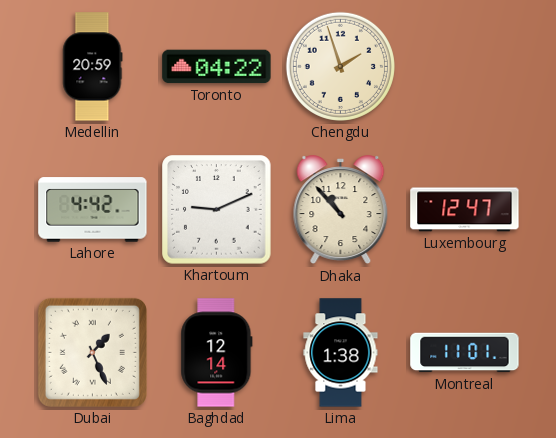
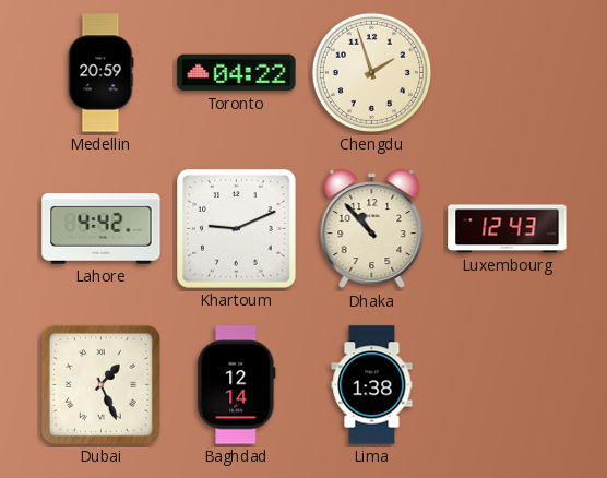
Luxembourg: 12:47 -> 12:43
Montreal: 11:01 -> none
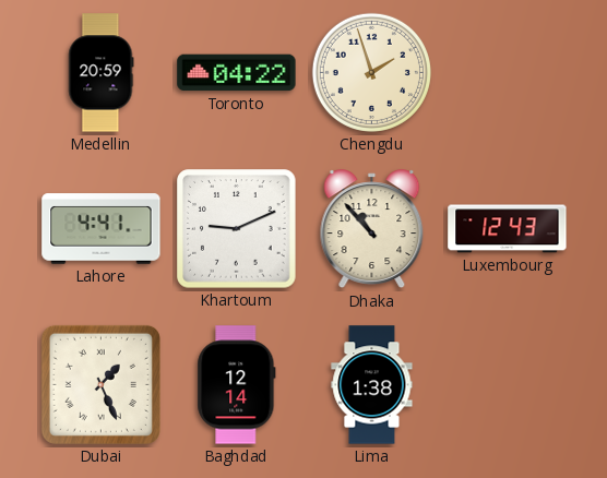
Lahore: 4:42 -> 4:41
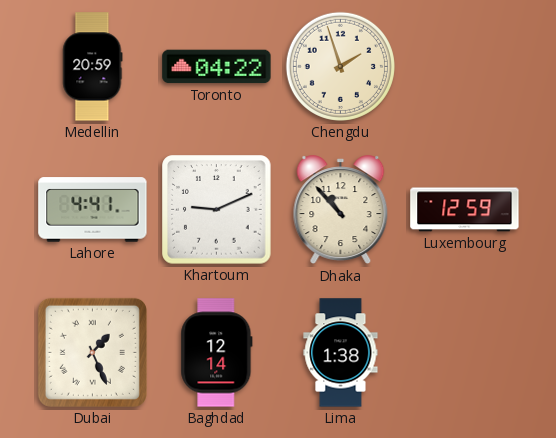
Luxembourg: 12:43 -> 12:59
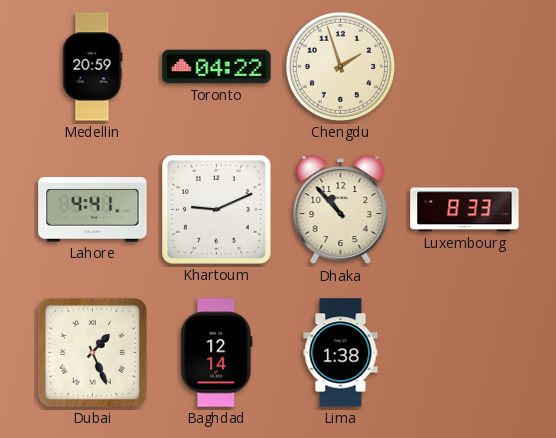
Luxembourg: 12:59 -> 8:33
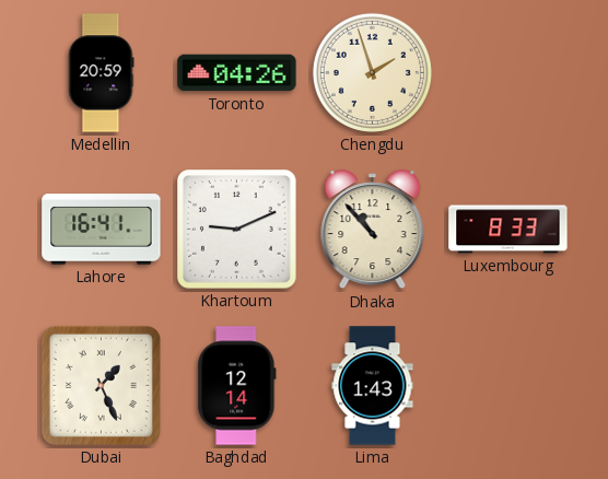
Toronto: 04:22 -> 04:26
Lahore: 4:41 -> 16:41
Lima: 1:38 -> 1:43
